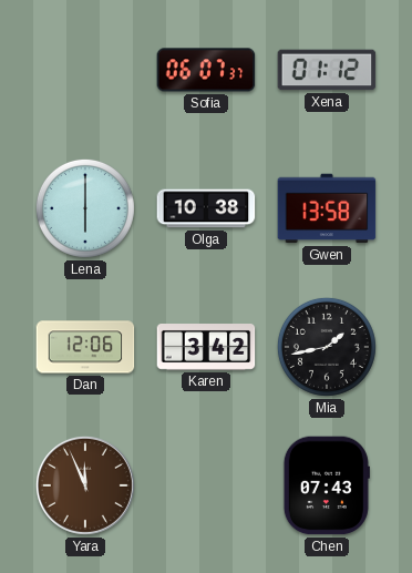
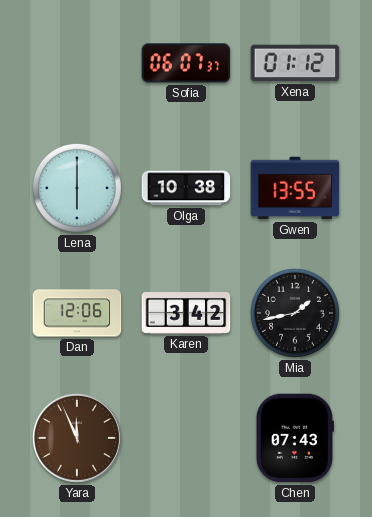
Gwen: 13:58 -> 13:55
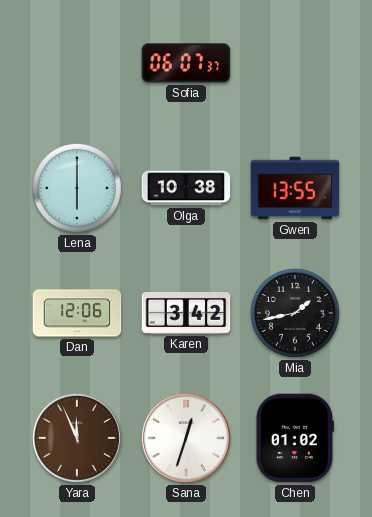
Xena: 01:12 -> none
Sana: none -> 12:33
Chen: 07:43 -> 01:02
